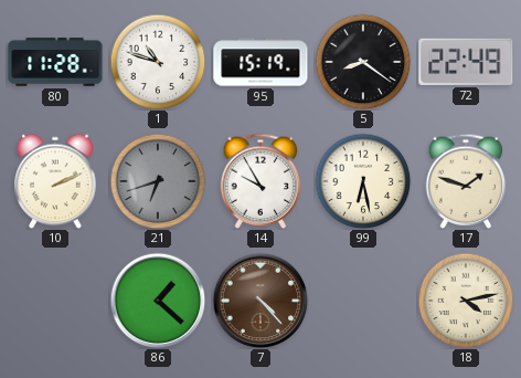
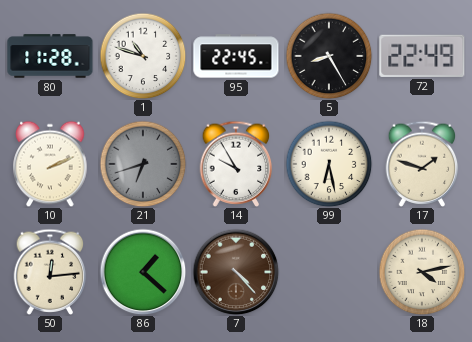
95: 15:19 -> 22:45
5: 8:21 -> 8:25
50: none -> 12:14
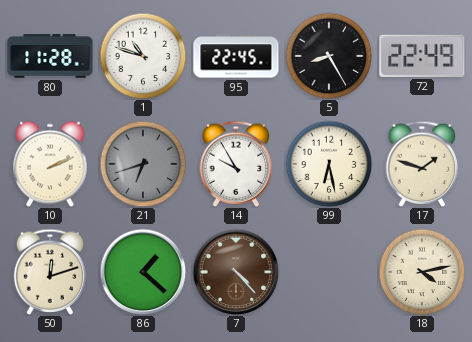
50: 12:14 -> 12:12
